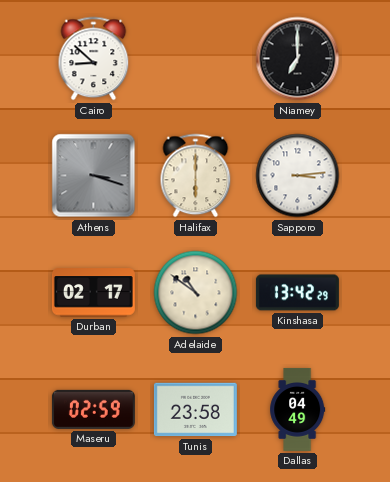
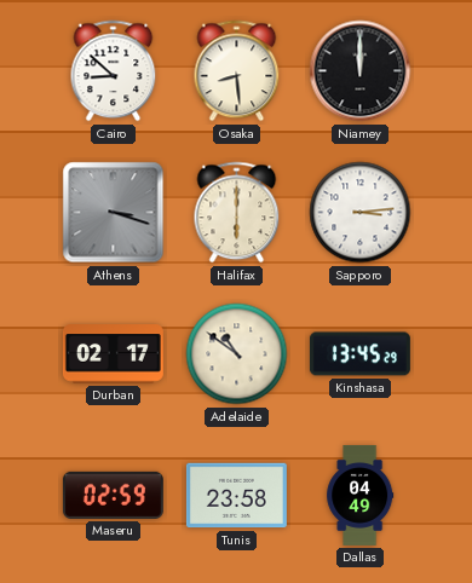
Osaka: none -> 8:29
Niamey: 7:00 -> 12:00
Kinshasa: 13:42 -> 13:45
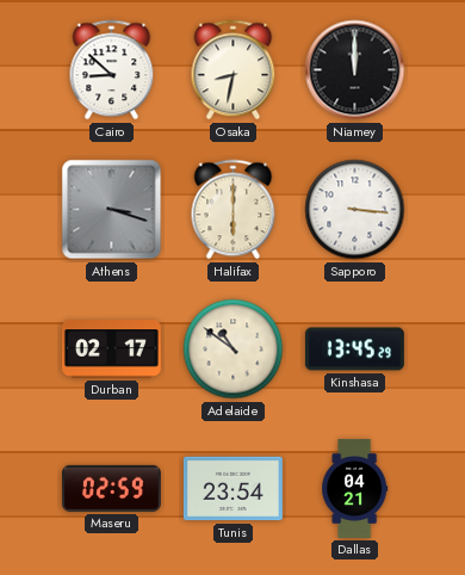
Osaka: 8:29 -> 8:32
Sapporo: 3:14 -> 3:16
Tunis: 23:58 -> 23:54
Dallas: 04:49 -> 04:21
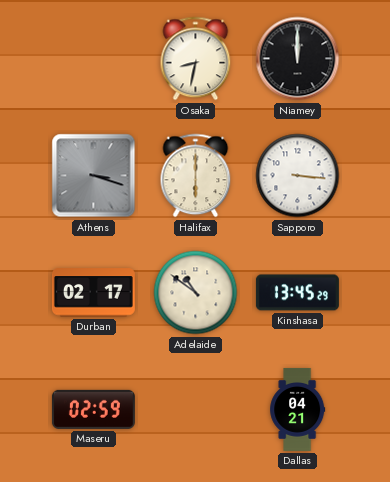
Cairo: 8:52 -> none
Tunis: 23:54 -> none
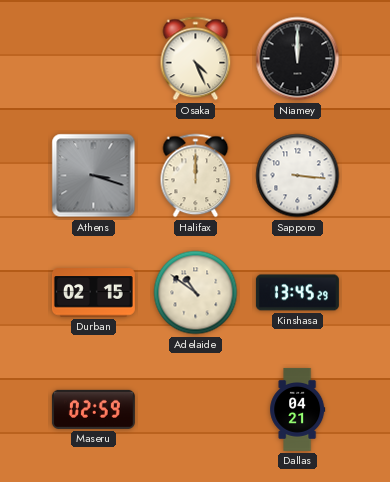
Osaka: 8:32 -> 4:26
Halifax: 6:00 -> 12:00
Durban: 02:17 -> 02:15
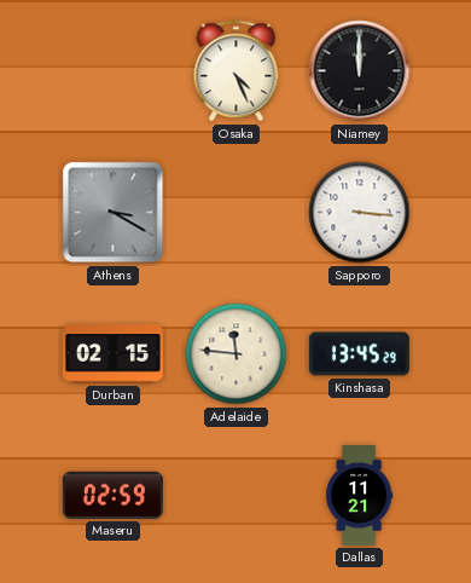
Athens: 3:18 -> 3:20
Halifax: 12:00 -> none
Adelaide: 10:51 -> 11:46
Dallas: 04:21 -> 11:21
